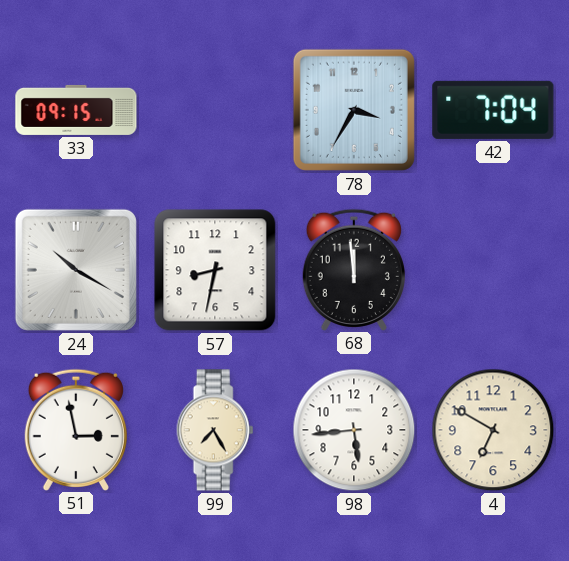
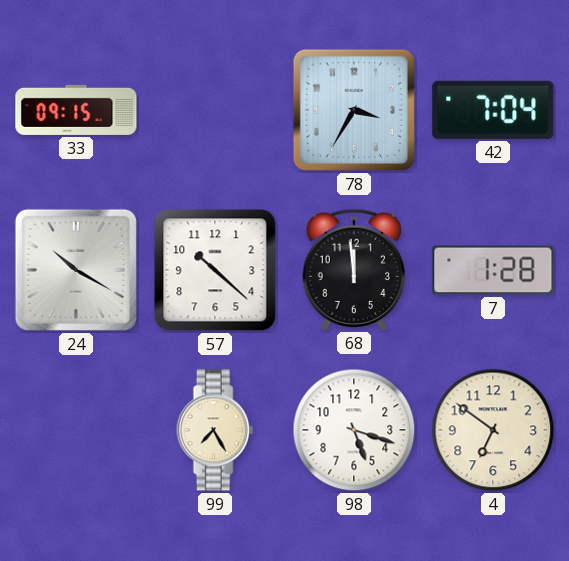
57: 8:32 -> 10:22
7: none -> 1:28
51: 2:58 -> none
98: 5:44 -> 5:18
4: 6:50 -> 6:51
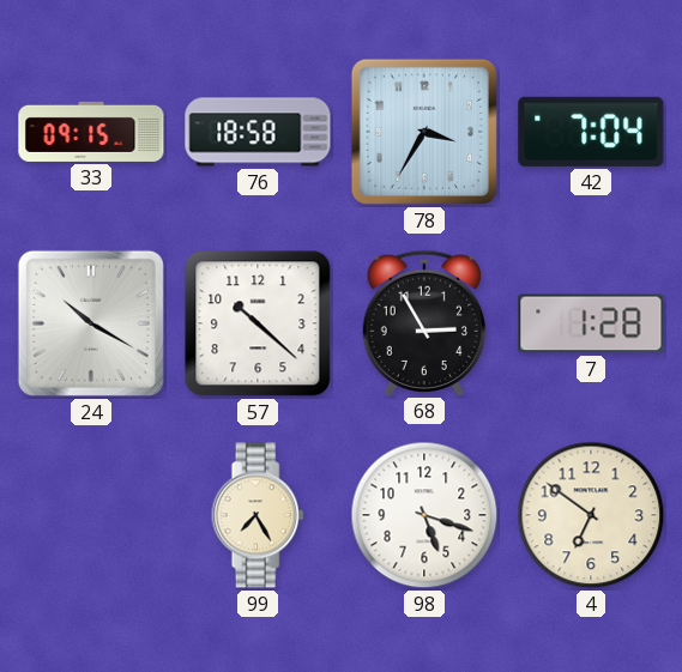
76: none -> 18:58
68: 11:59 -> 2:55
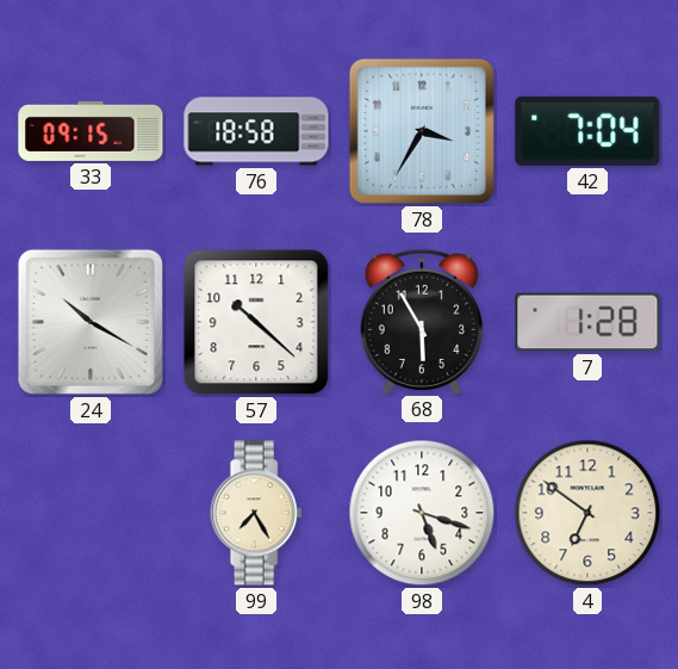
68: 2:55 -> 5:55
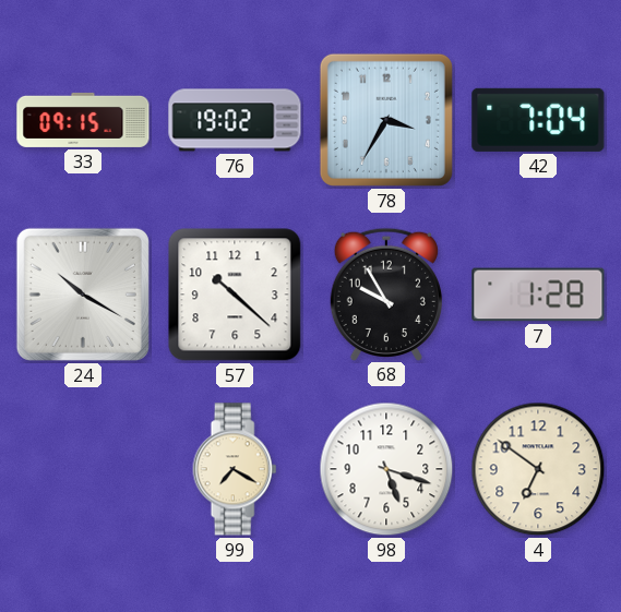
76: 18:58 -> 19:02
68: 5:55 -> 9:55
99: 7:25 -> 7:20
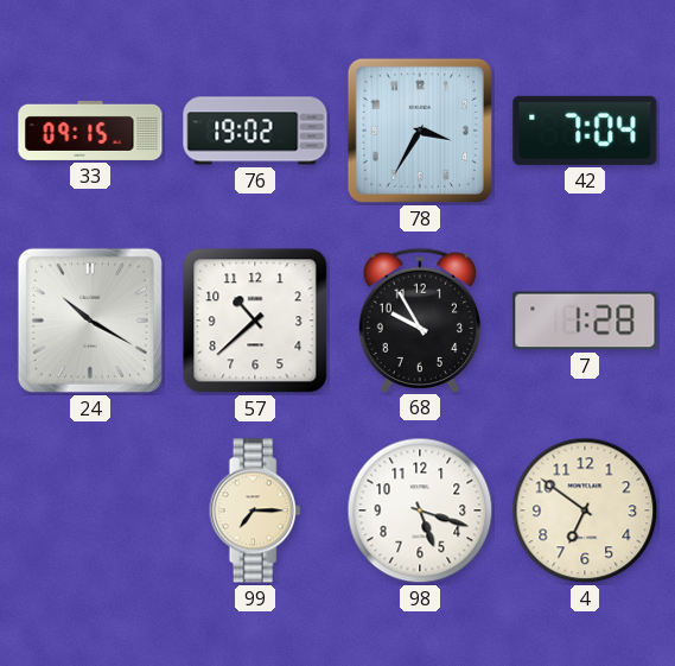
57: 10:22 -> 10:38
99: 7:20 -> 7:15
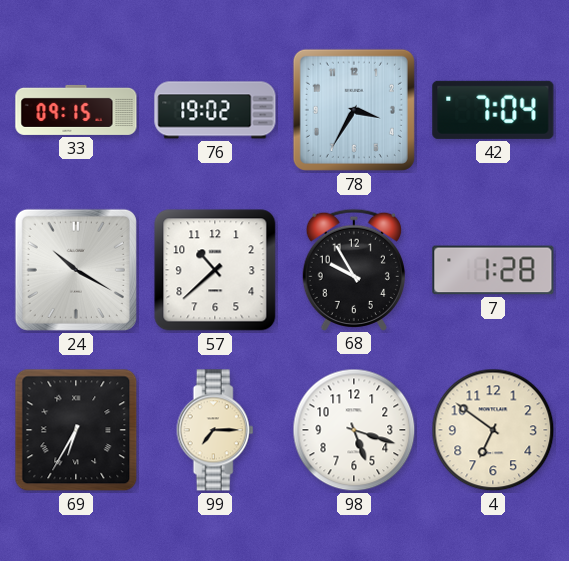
69: none -> 6:35
